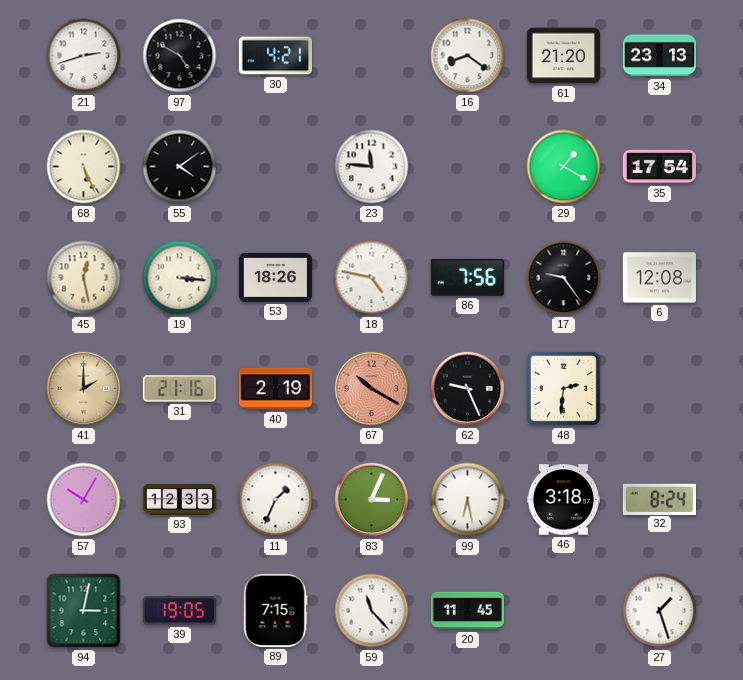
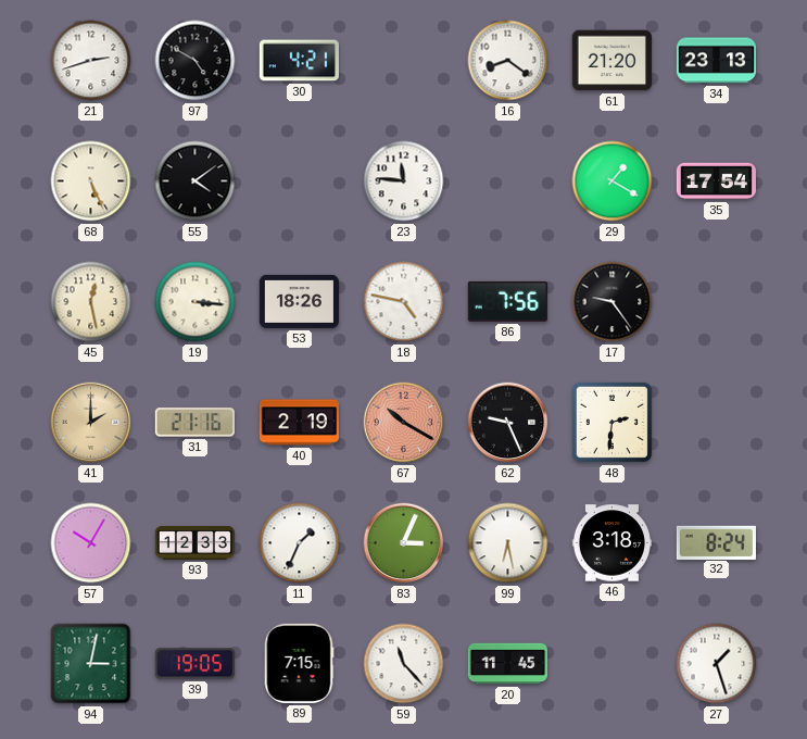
6: 12:08 -> none
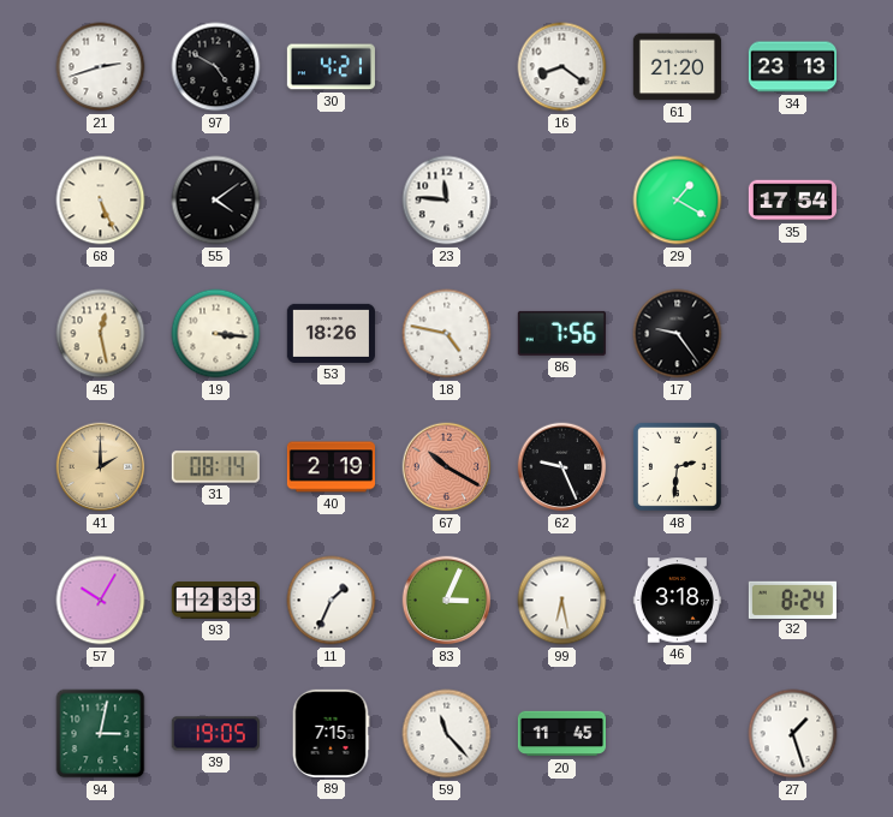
31: 21:16 -> 08:14
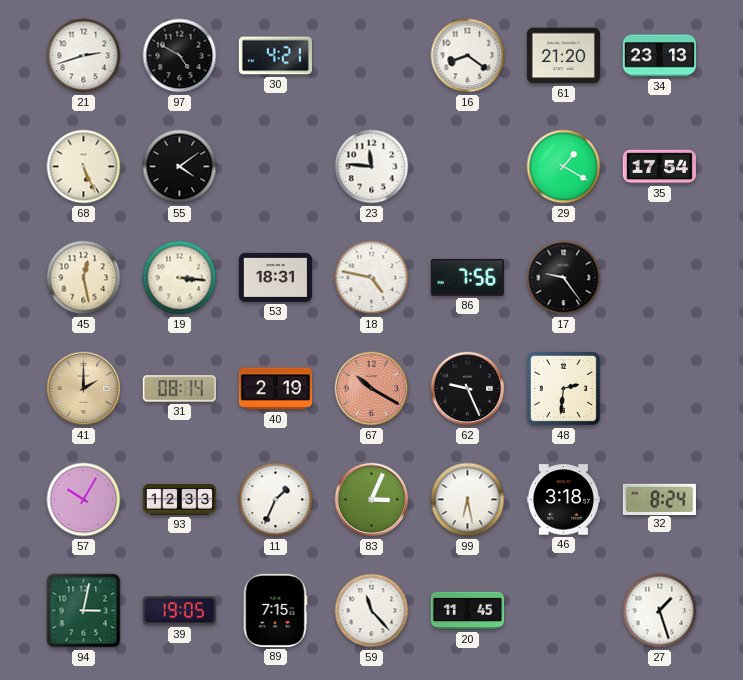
53: 18:26 -> 18:31
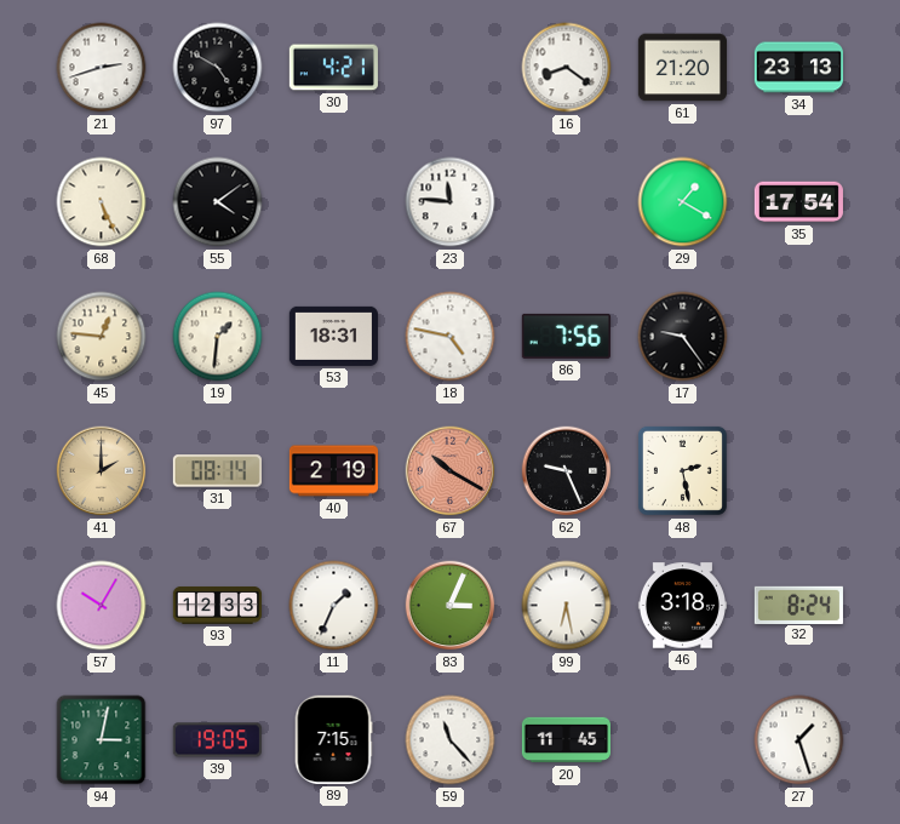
45: 12:28 -> 12:46
19: 3:16 -> 1:31
48: 2:31 -> 2:28
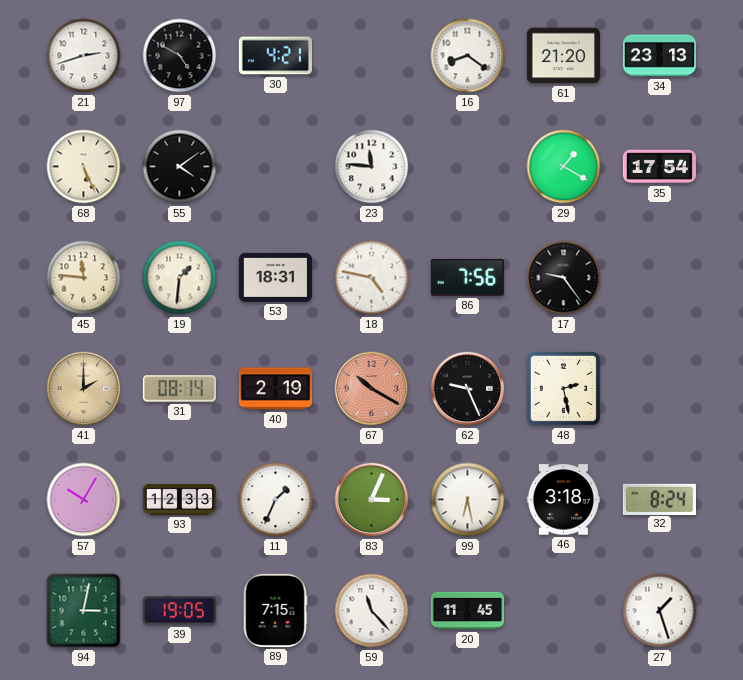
45: 12:46 -> 11:46
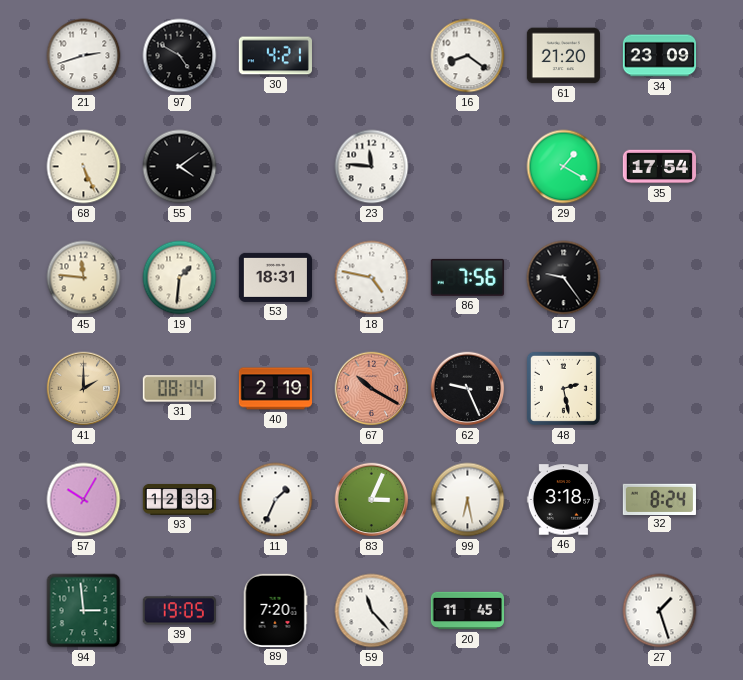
34: 23:13 -> 23:09
94: 3:02 -> 2:59
89: 7:15 -> 7:20
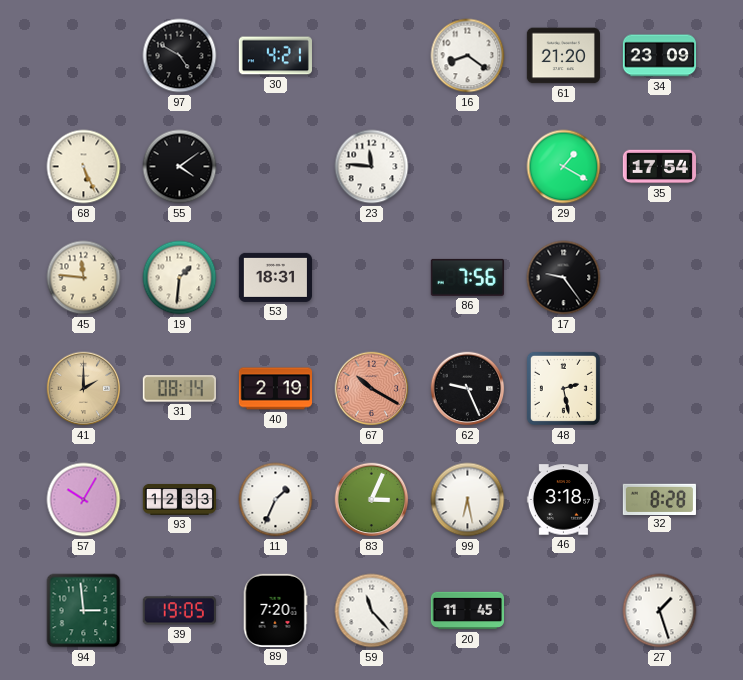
21: 2:42 -> none
18: 4:47 -> none
32: 8:24 -> 8:28
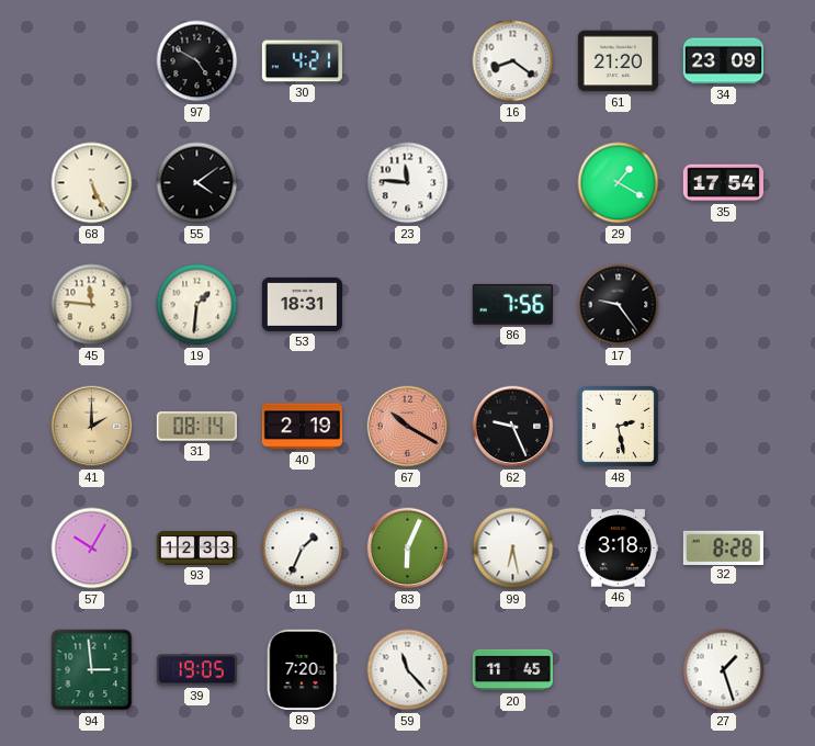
83: 3:04 -> 6:04
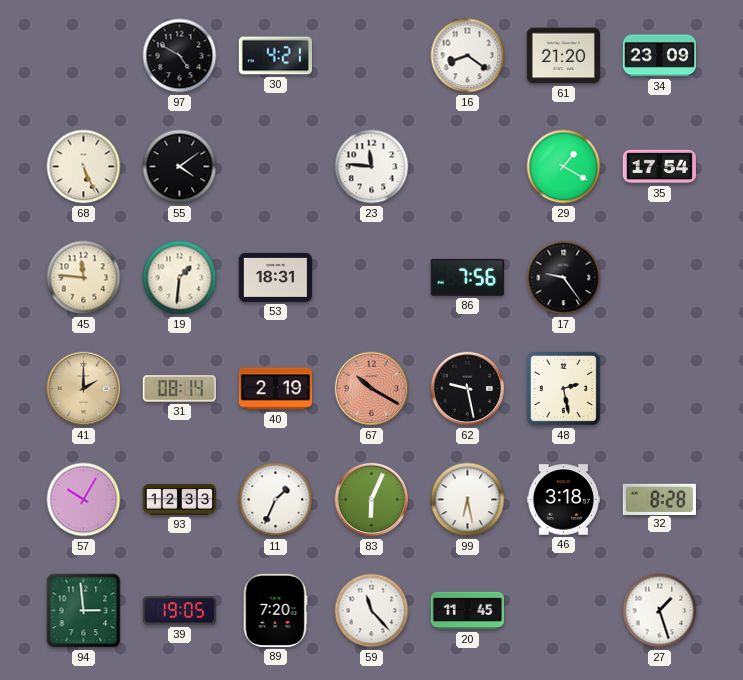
62: 9:26 -> 9:28
